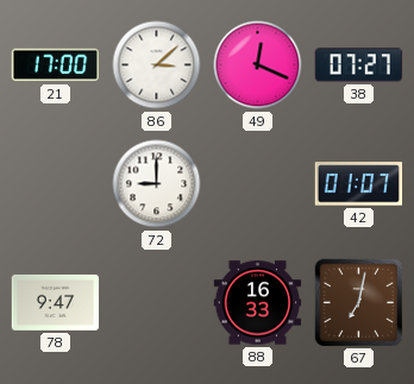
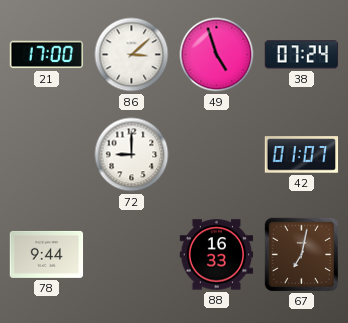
49: 12:19 -> 4:57
38: 07:27 -> 07:24
78: 9:47 -> 9:44
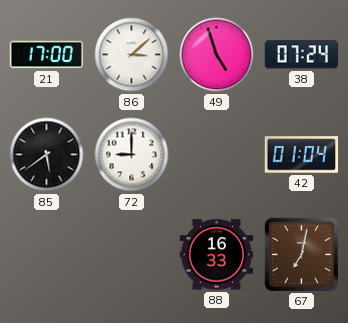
85: none -> 5:39
42: 01:07 -> 01:04
78: 9:44 -> none
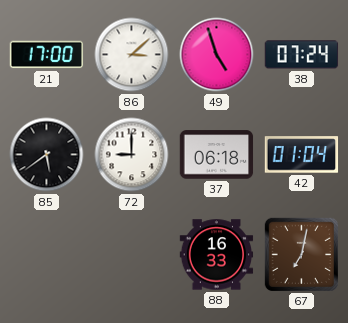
37: none -> 06:18
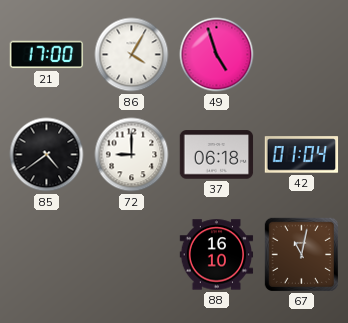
86: 3:08 -> 4:05
38: 07:24 -> none
85: 5:39 -> 4:39
88: 16:33 -> 16:10
67: 7:02 -> 11:02
